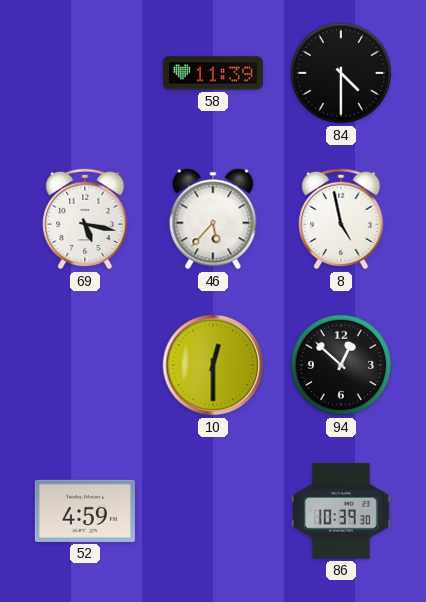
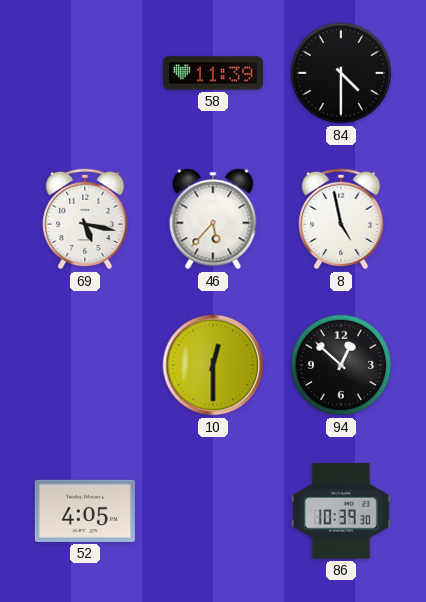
52: 4:59 -> 4:05
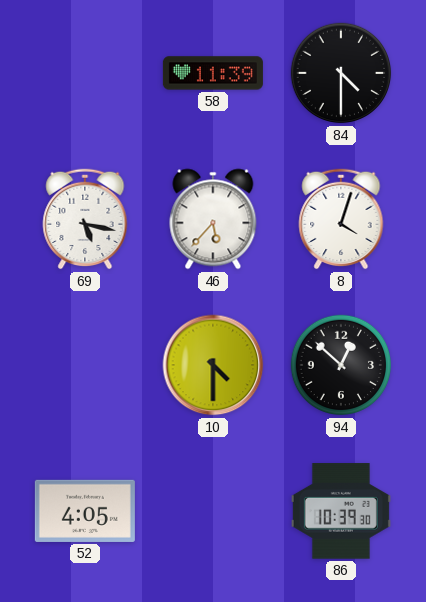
8: 4:58 -> 4:03
10: 12:30 -> 4:30
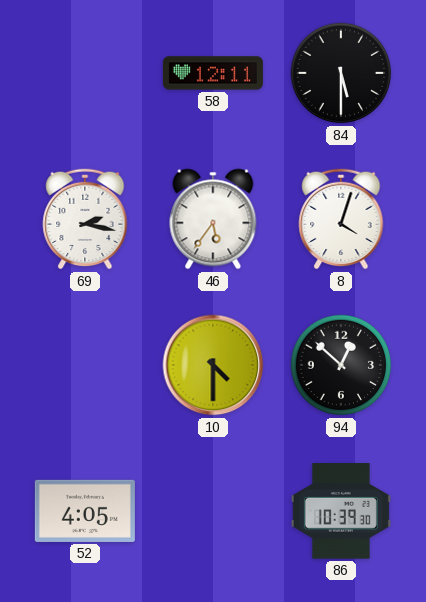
58: 11:39 -> 12:11
84: 4:30 -> 5:30
69: 5:17 -> 2:17
46: 5:37 -> 5:36
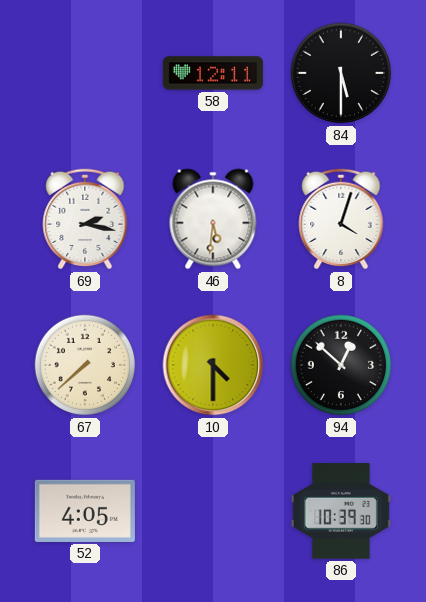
46: 5:36 -> 5:31
67: none -> 7:38
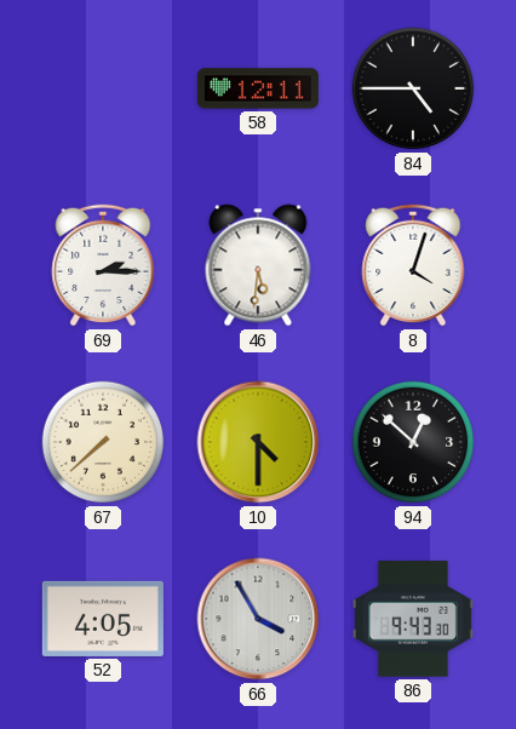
84: 5:30 -> 4:45
69: 2:17 -> 2:15
66: none -> 3:55
86: 10:39 -> 9:43
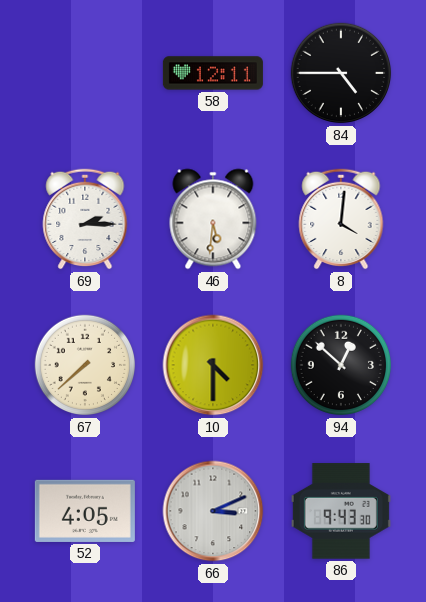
8: 4:03 -> 4:01
66: 3:55 -> 3:11
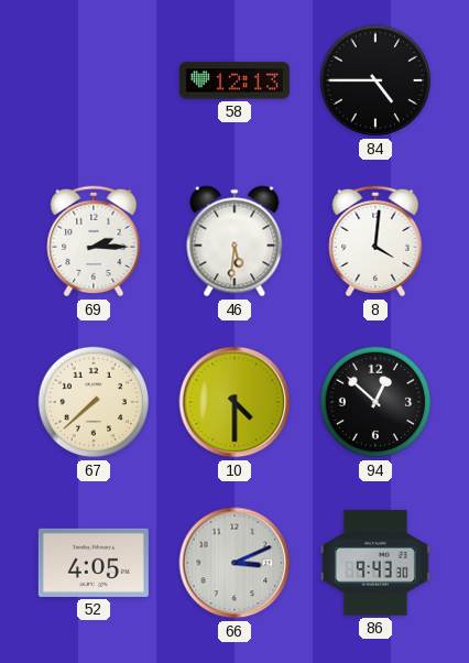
58: 12:11 -> 12:13
